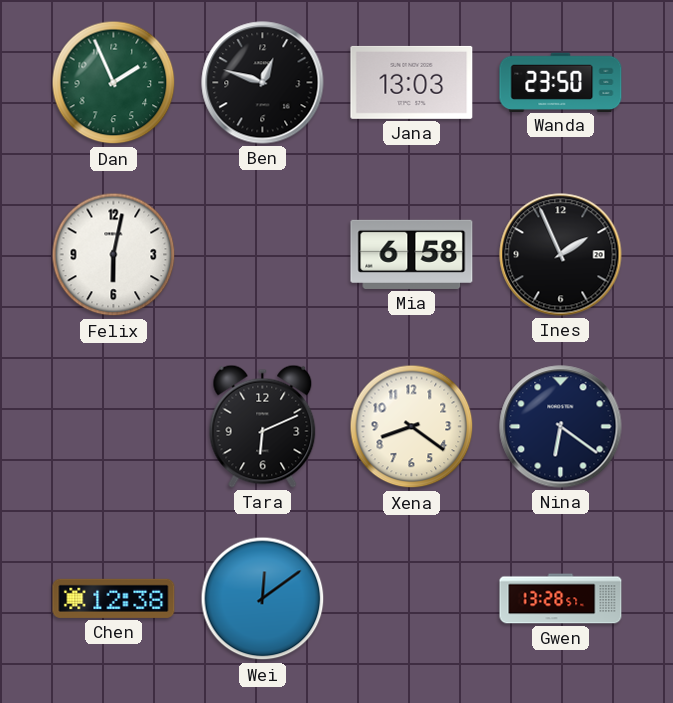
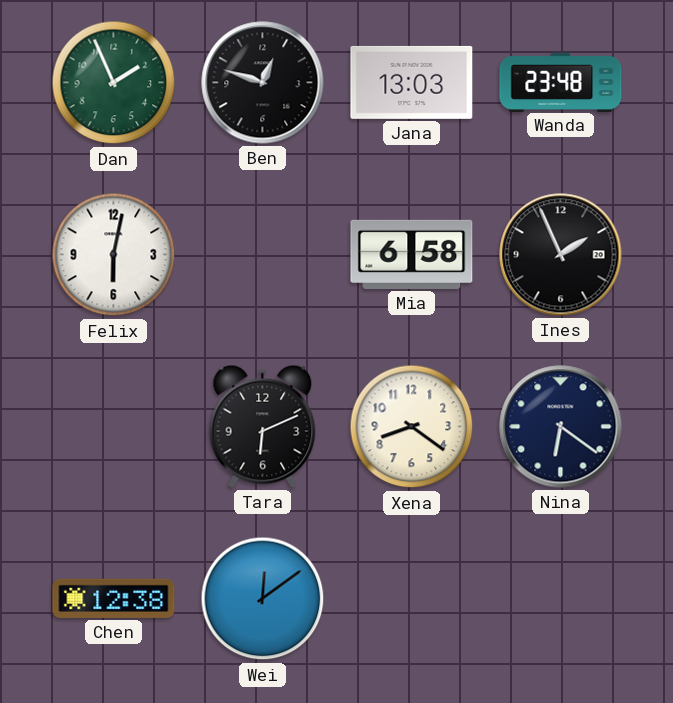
Wanda: 23:50 -> 23:48
Gwen: 13:28 -> none
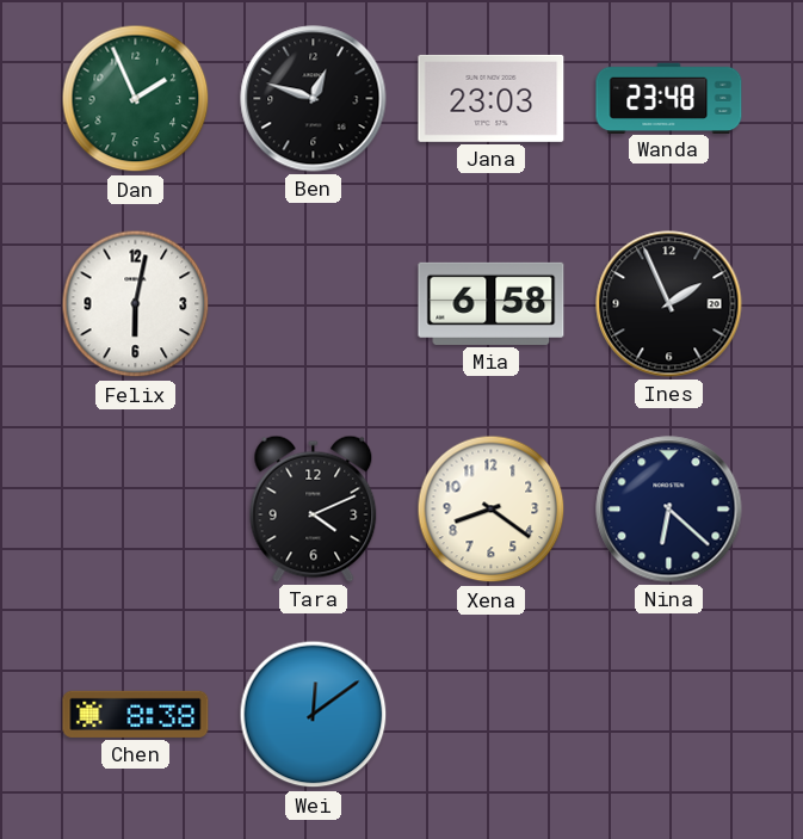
Jana: 13:03 -> 23:03
Tara: 6:11 -> 4:11
Nina: 6:21 -> 6:22
Chen: 12:38 -> 8:38
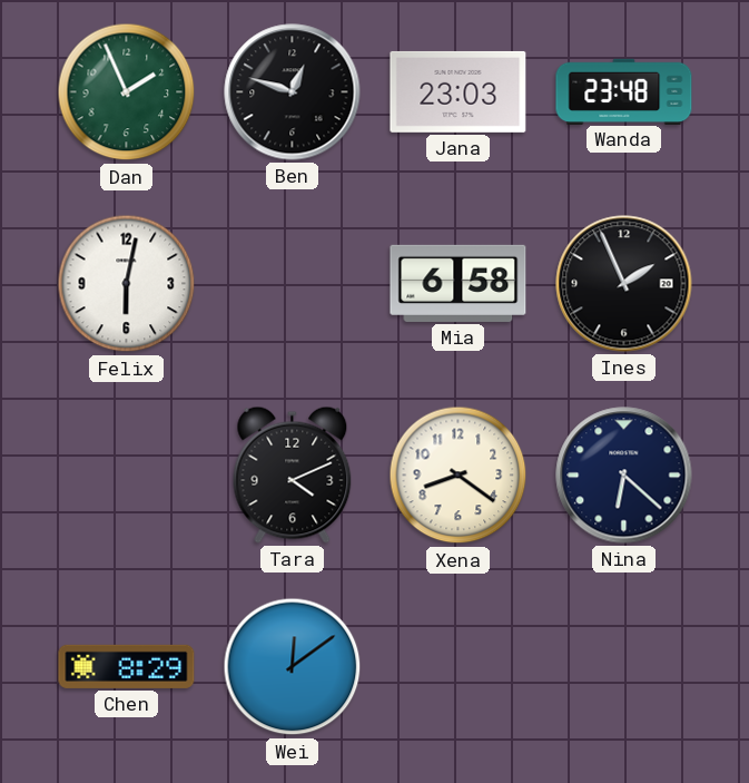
Chen: 8:38 -> 8:29
